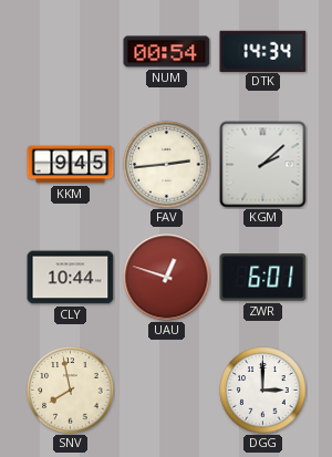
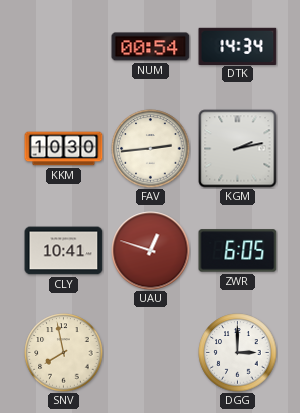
KKM: 9:45 -> 10:30
KGM: 2:08 -> 2:13
CLY: 10:44 -> 10:41
ZWR: 6:01 -> 6:05
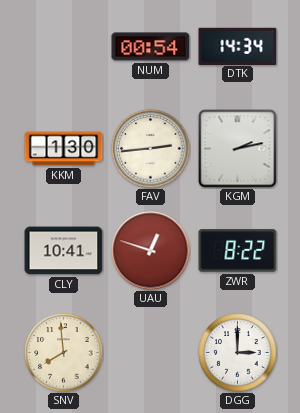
KKM: 10:30 -> 1:30
ZWR: 6:05 -> 8:22
SNV: 7:58 -> 7:59
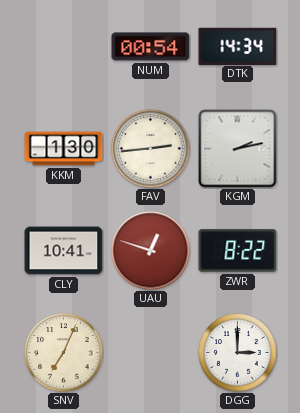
SNV: 7:59 -> 7:04
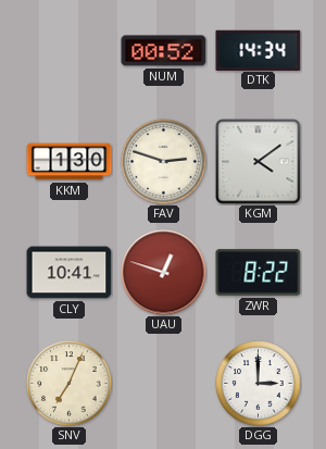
NUM: 00:54 -> 00:52
FAV: 2:44 -> 2:48
KGM: 2:13 -> 4:09
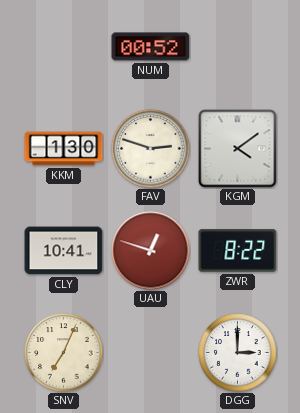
DTK: 14:34 -> none
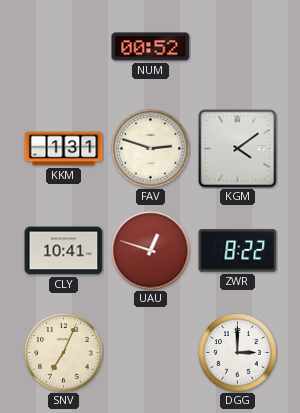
KKM: 1:30 -> 1:31
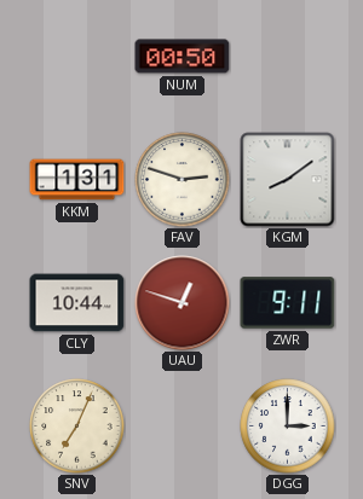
NUM: 00:52 -> 00:50
KGM: 4:09 -> 8:09
CLY: 10:41 -> 10:44
ZWR: 8:22 -> 9:11
